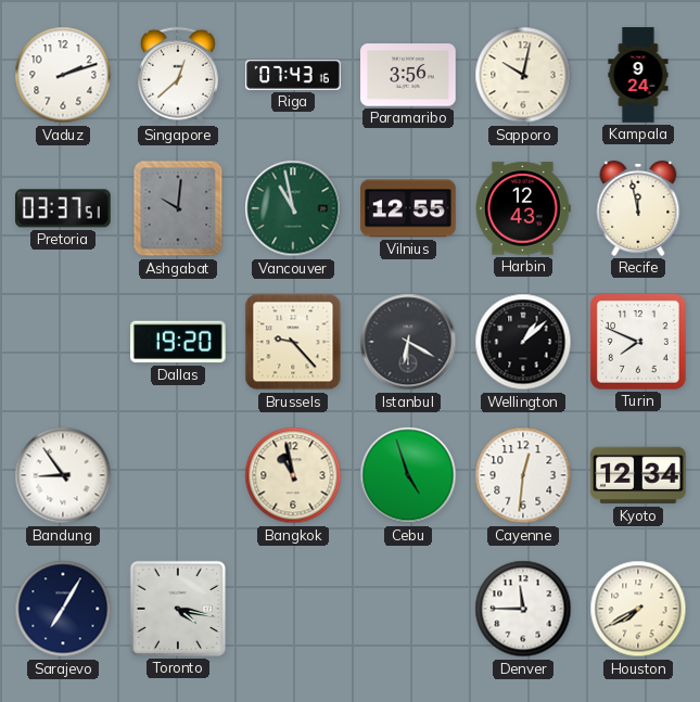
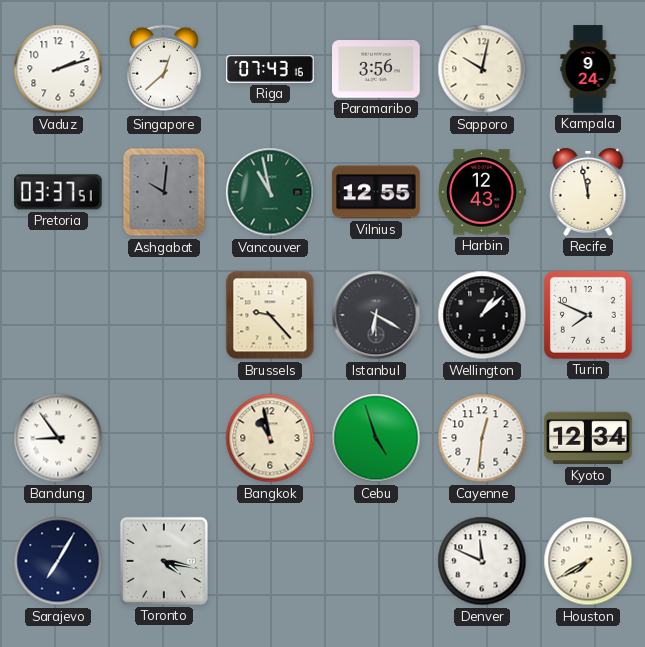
Dallas: 19:20 -> none
Denver: 11:45 -> 11:49
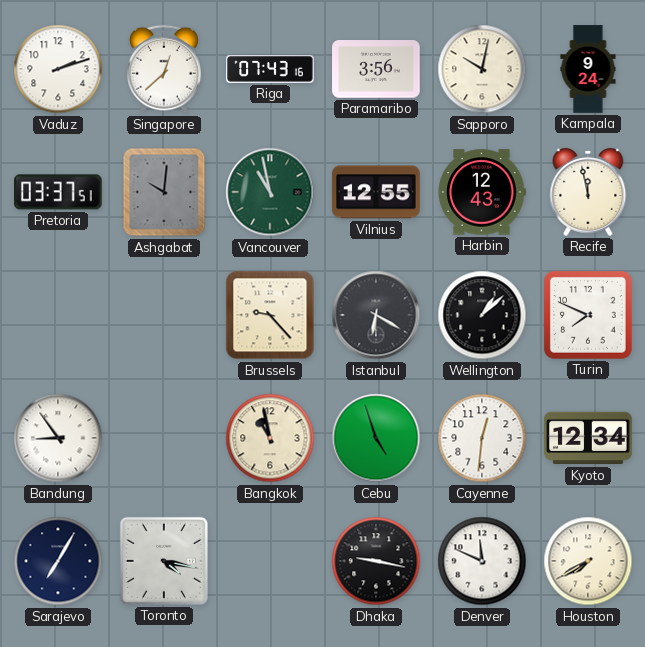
Dhaka: none -> 9:17
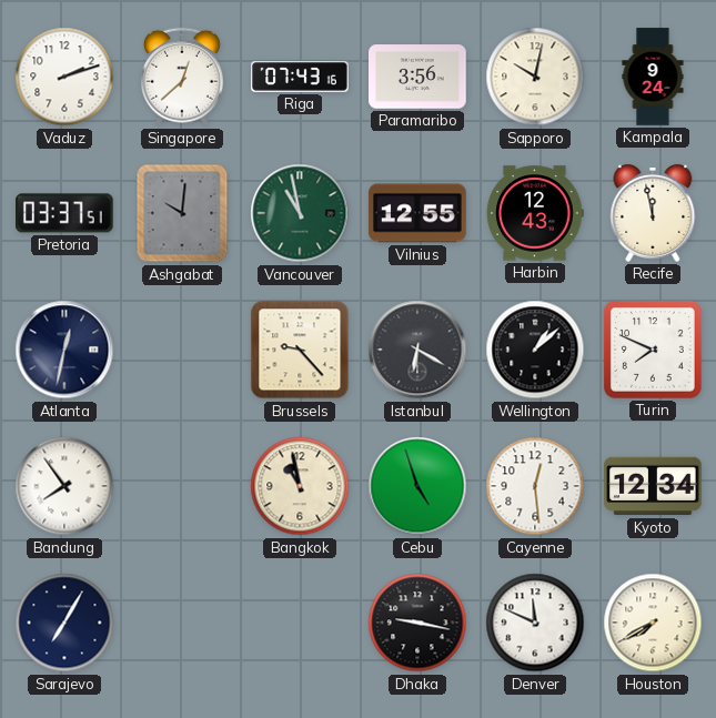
Atlanta: none -> 12:32
Bandung: 8:54 -> 7:54
Cayenne: 12:31 -> 12:29
Toronto: 4:17 -> none
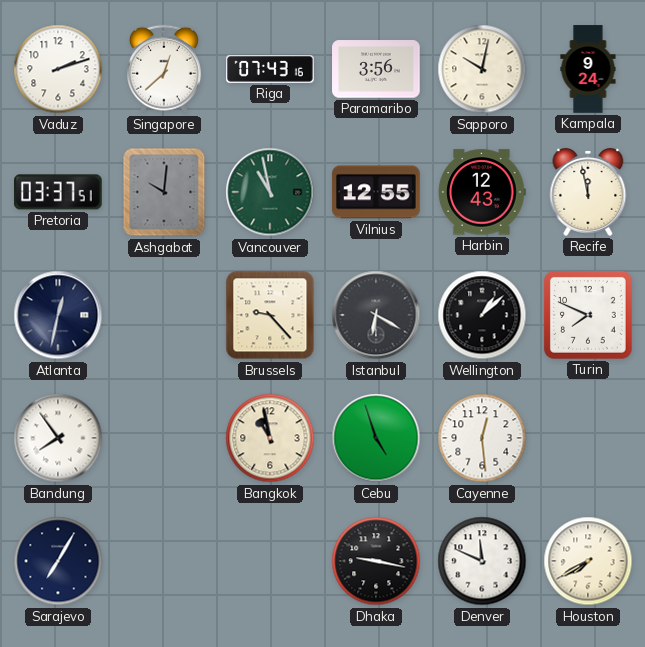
Kyoto: 12:34 -> none
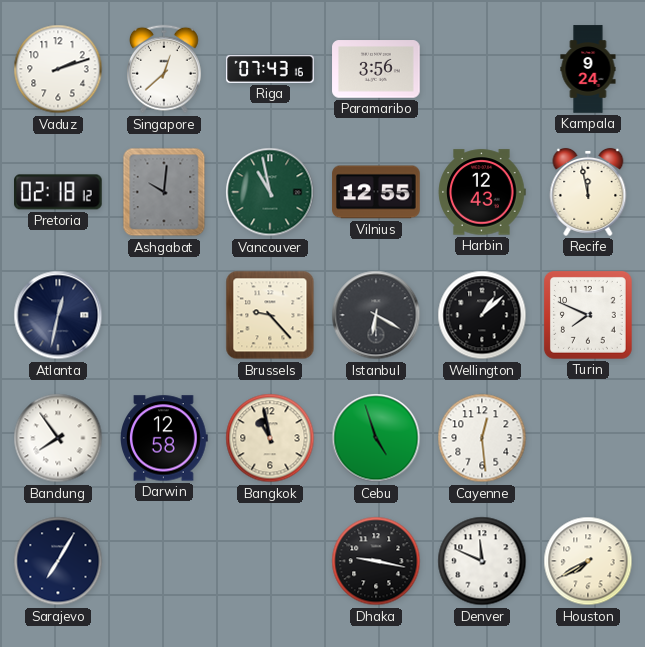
Sapporo: 10:02 -> none
Pretoria: 03:37 -> 02:18
Darwin: none -> 12:58
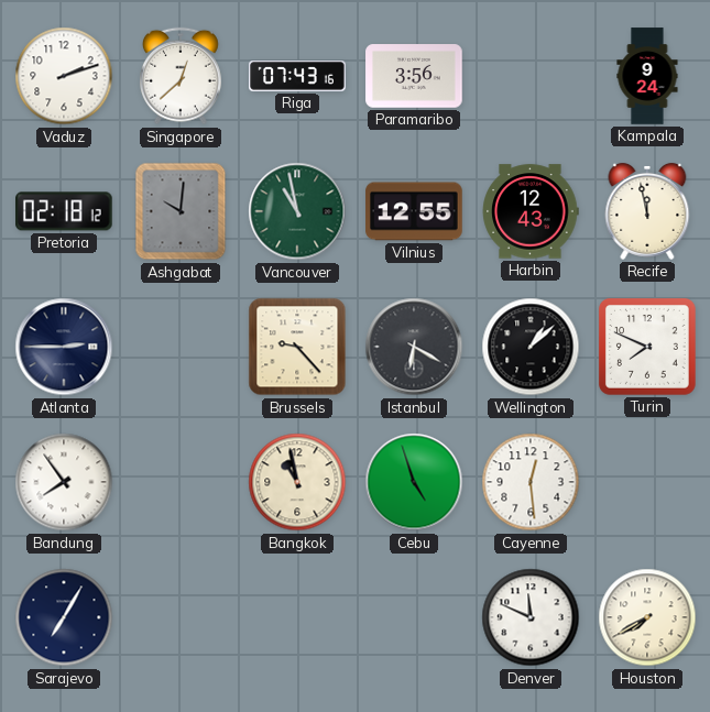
Atlanta: 12:32 -> 2:45
Darwin: 12:58 -> none
Dhaka: 9:17 -> none
